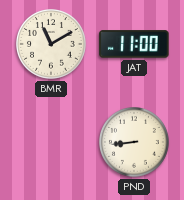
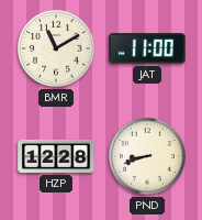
HZP: none -> 12:28
PND: 8:44 -> 8:42
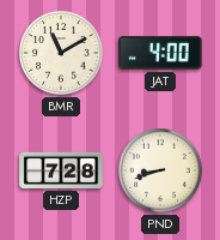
JAT: 11:00 -> 4:00
HZP: 12:28 -> 7:28
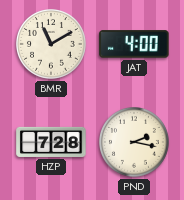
PND: 8:42 -> 2:17
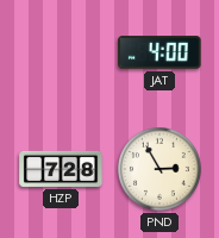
BMR: 11:10 -> none
PND: 2:17 -> 2:55
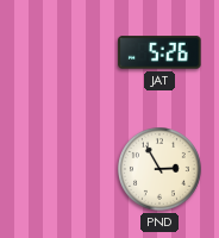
JAT: 4:00 -> 5:26
HZP: 7:28 -> none
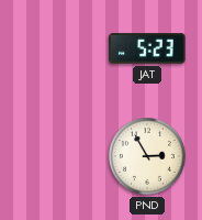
JAT: 5:26 -> 5:23
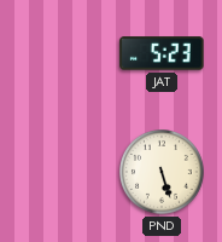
PND: 2:55 -> 5:27
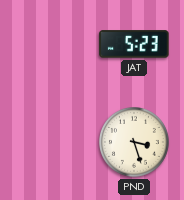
PND: 5:27 -> 3:27
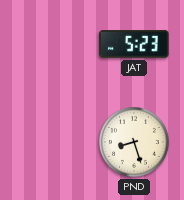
PND: 3:27 -> 8:27
